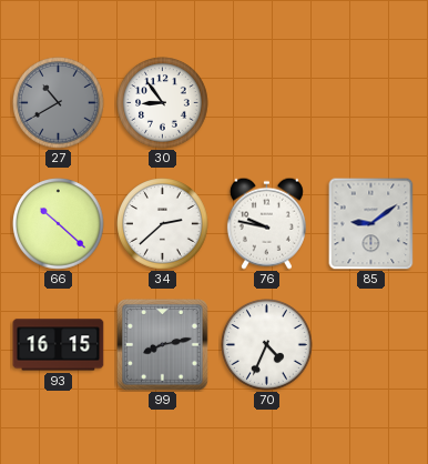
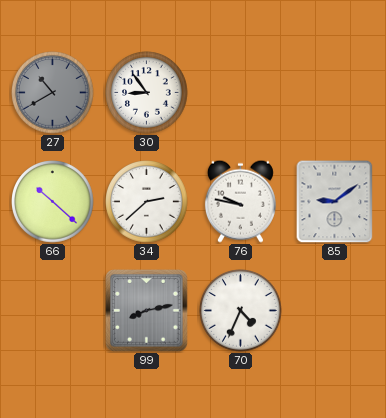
93: 16:15 -> none
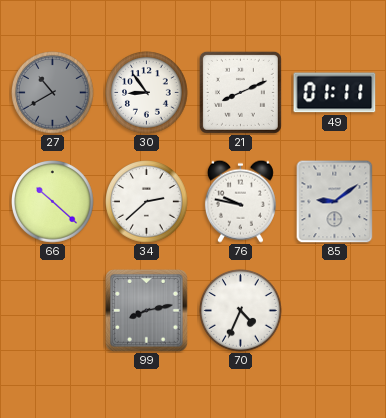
21: none -> 8:11
49: none -> 01:11
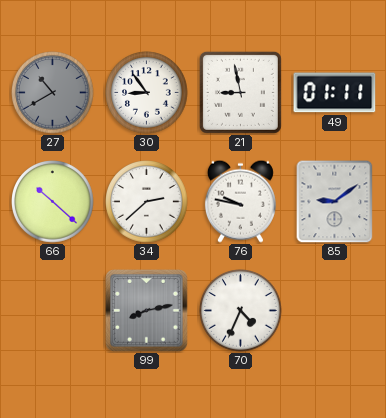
21: 8:11 -> 8:58
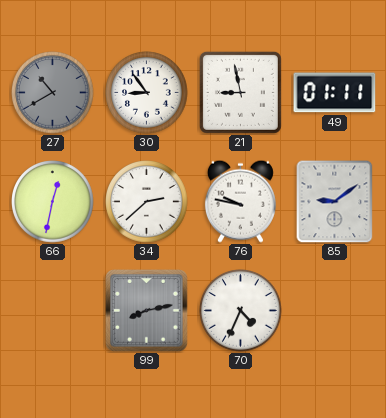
66: 10:22 -> 12:32
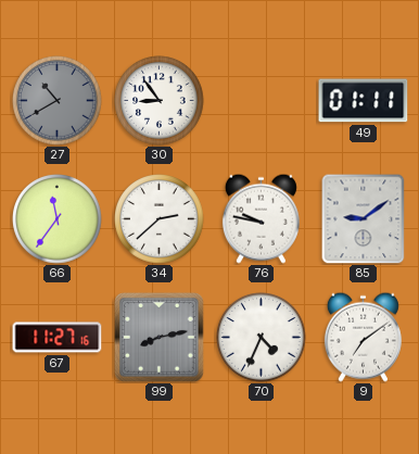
21: 8:58 -> none
66: 12:32 -> 11:36
67: none -> 11:27
9: none -> 7:09
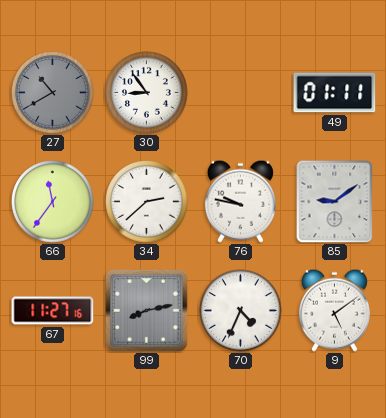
9: 7:09 -> 5:09
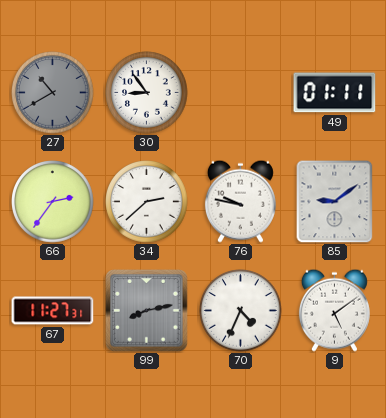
66: 11:36 -> 2:36
67: 11:27:16 -> 11:27:31
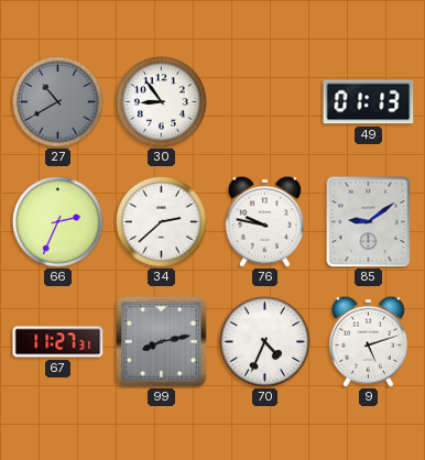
49: 01:11 -> 01:13
66: 2:36 -> 2:34
9: 5:09 -> 5:12
